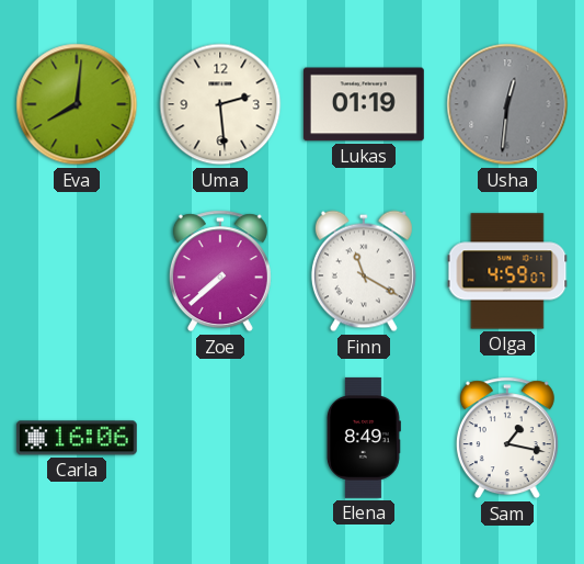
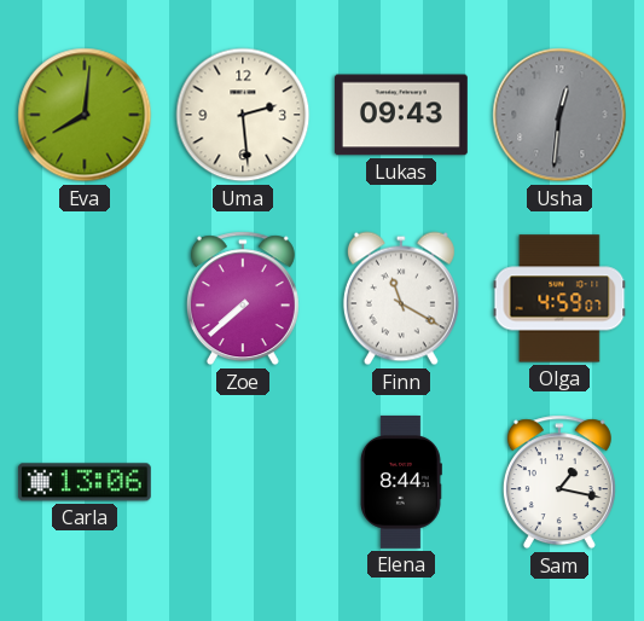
Lukas: 01:19 -> 09:43
Carla: 16:06 -> 13:06
Elena: 8:49 -> 8:44
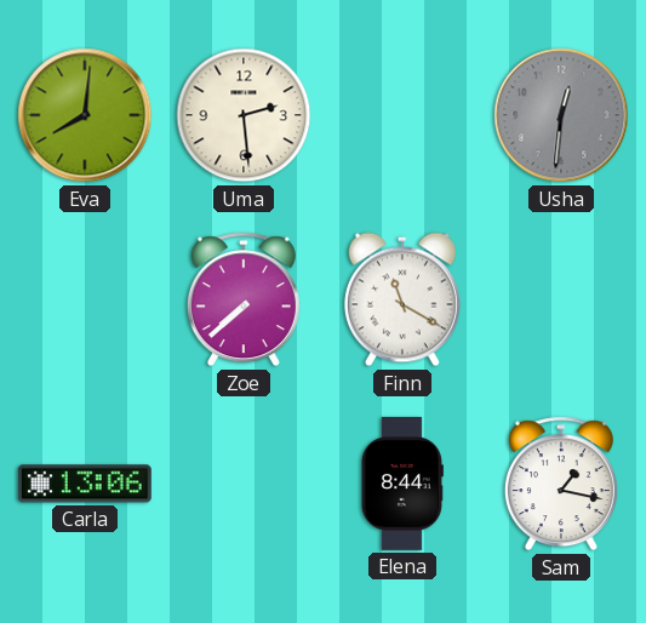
Lukas: 09:43 -> none
Olga: 4:59 -> none
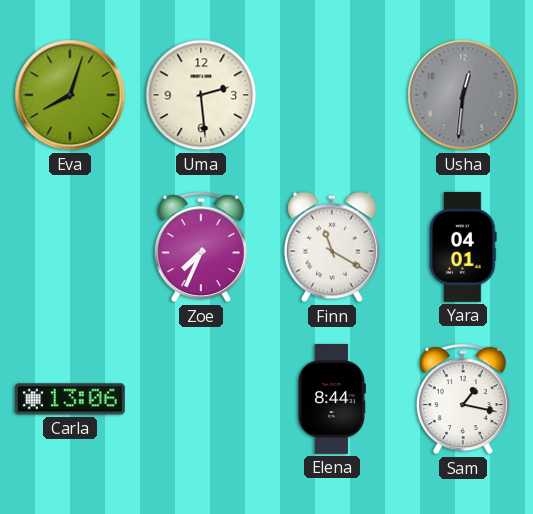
Eva: 8:01 -> 8:03
Zoe: 7:38 -> 7:34
Yara: none -> 04:01
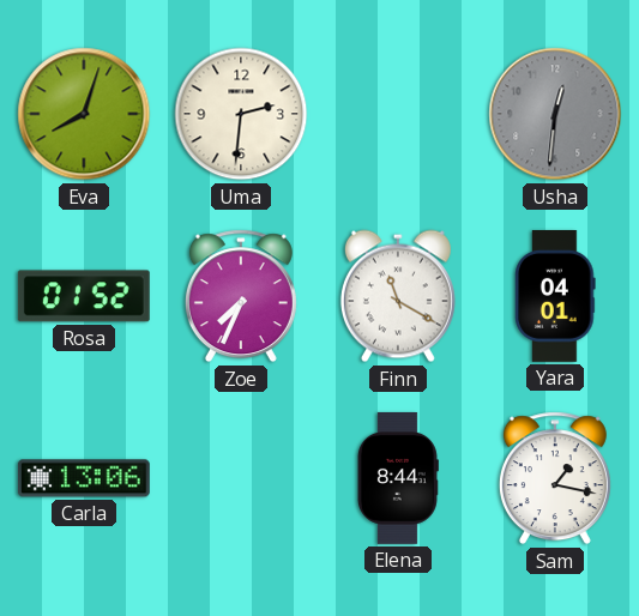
Uma: 2:29 -> 2:31
Rosa: none -> 01:52
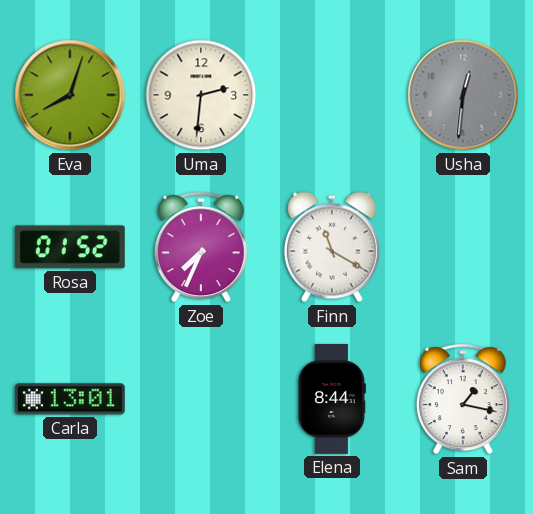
Yara: 04:01 -> none
Carla: 13:06 -> 13:01
